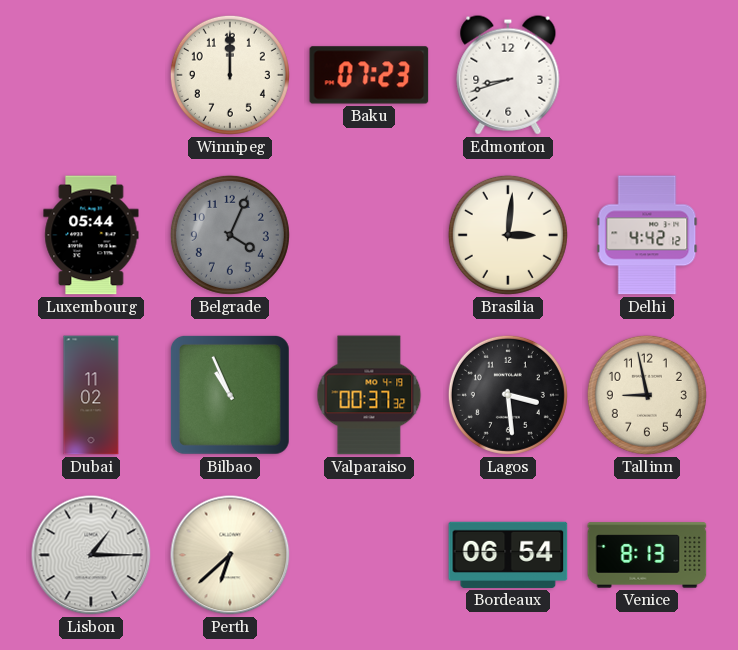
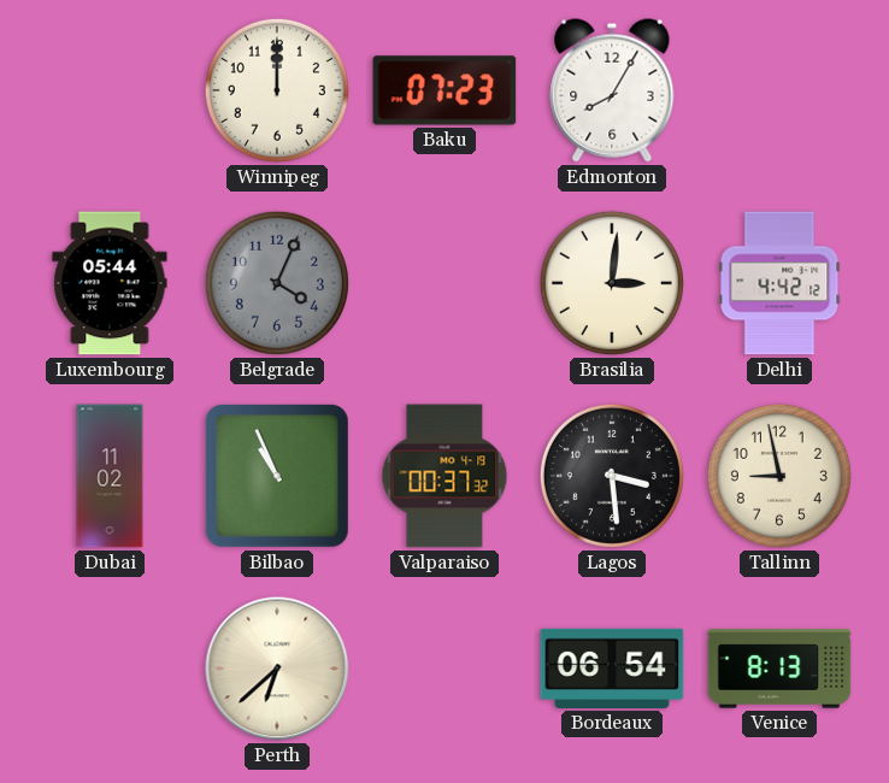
Edmonton: 8:42 -> 8:05
Lisbon: 1:15 -> none
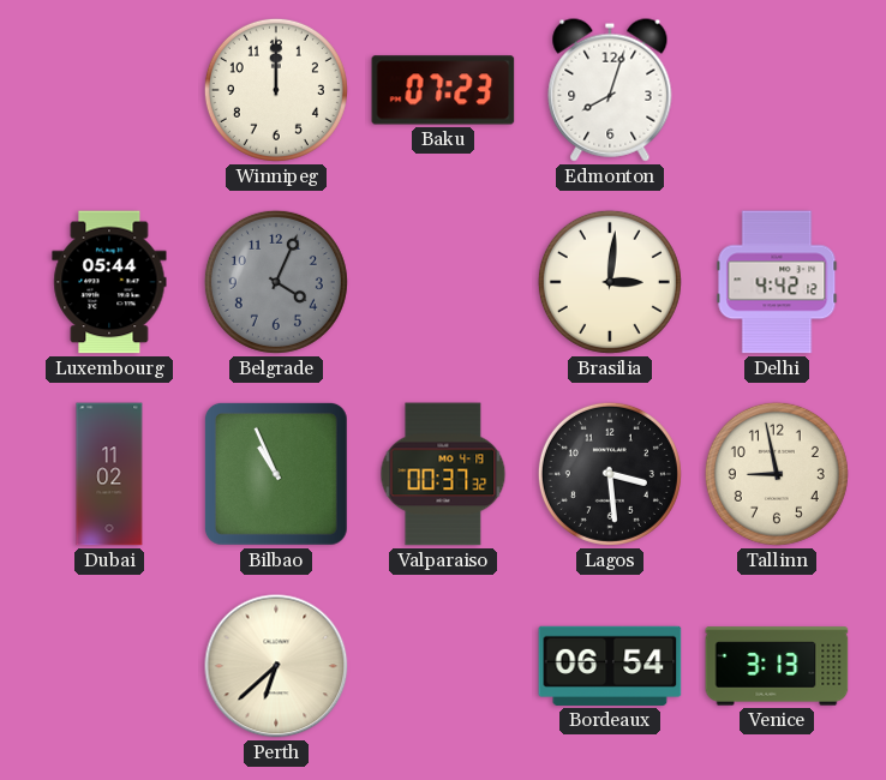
Edmonton: 8:05 -> 8:03
Venice: 8:13 -> 3:13
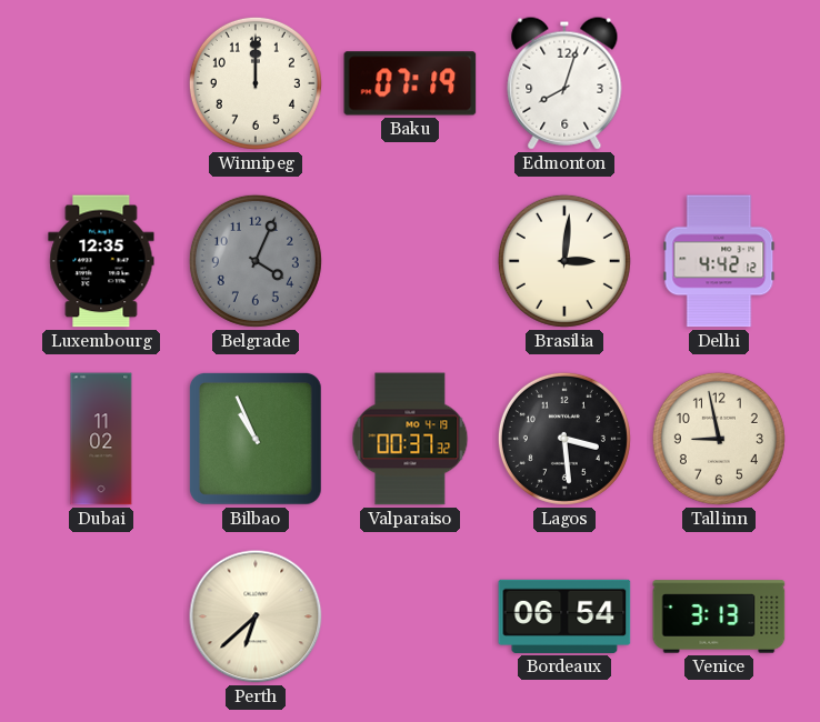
Baku: 07:23 -> 07:19
Luxembourg: 05:44 -> 12:35
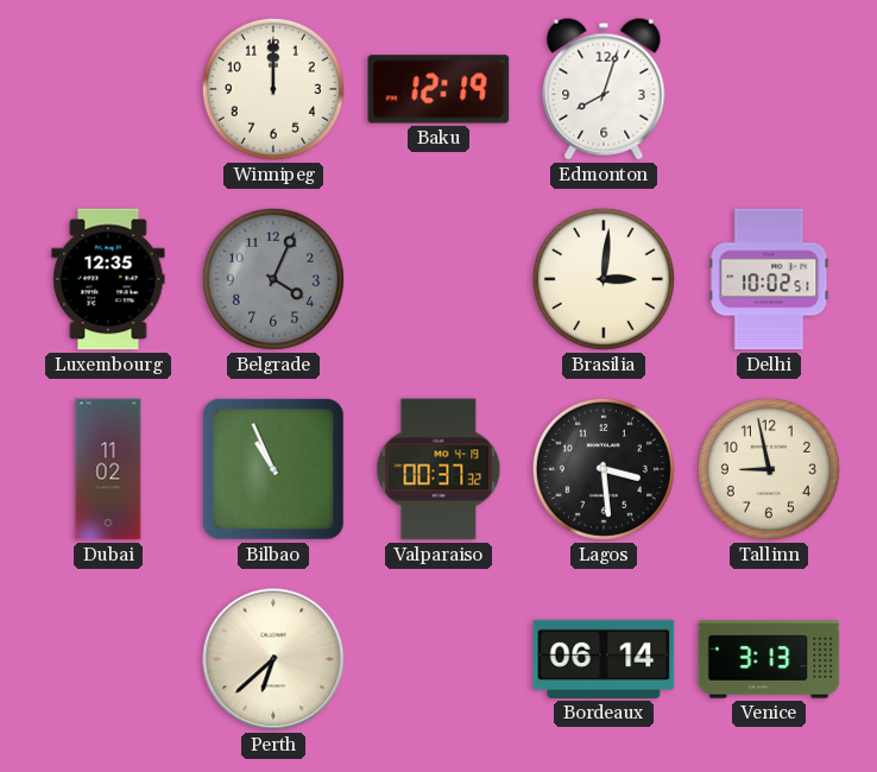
Baku: 07:19 -> 12:19
Delhi: 4:42 -> 10:02
Bordeaux: 06:54 -> 06:14
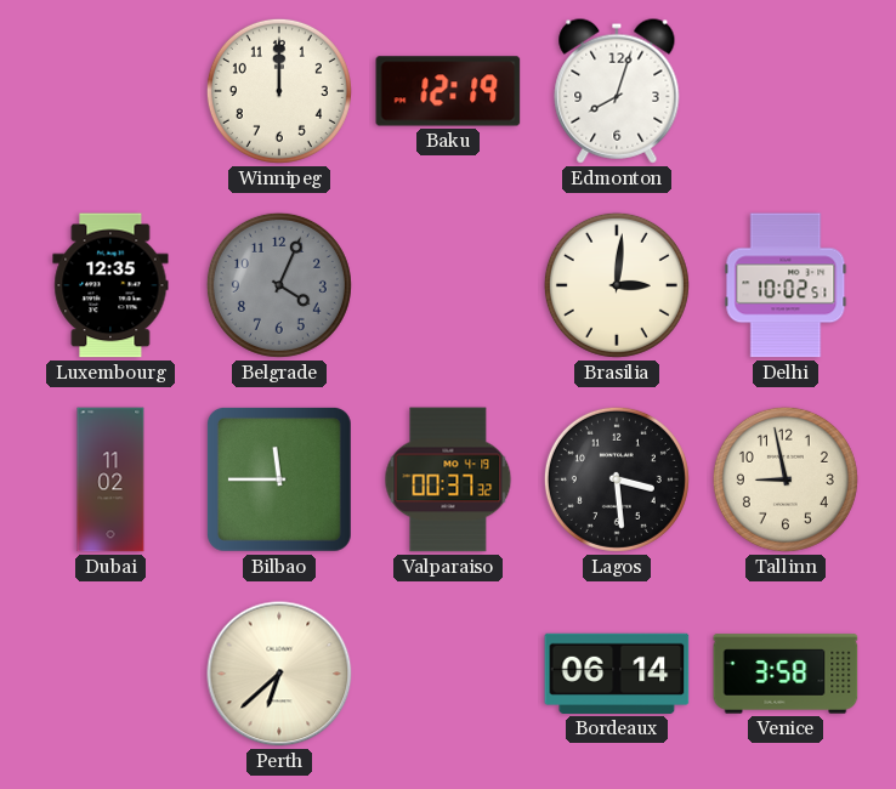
Bilbao: 10:56 -> 11:45
Venice: 3:13 -> 3:58
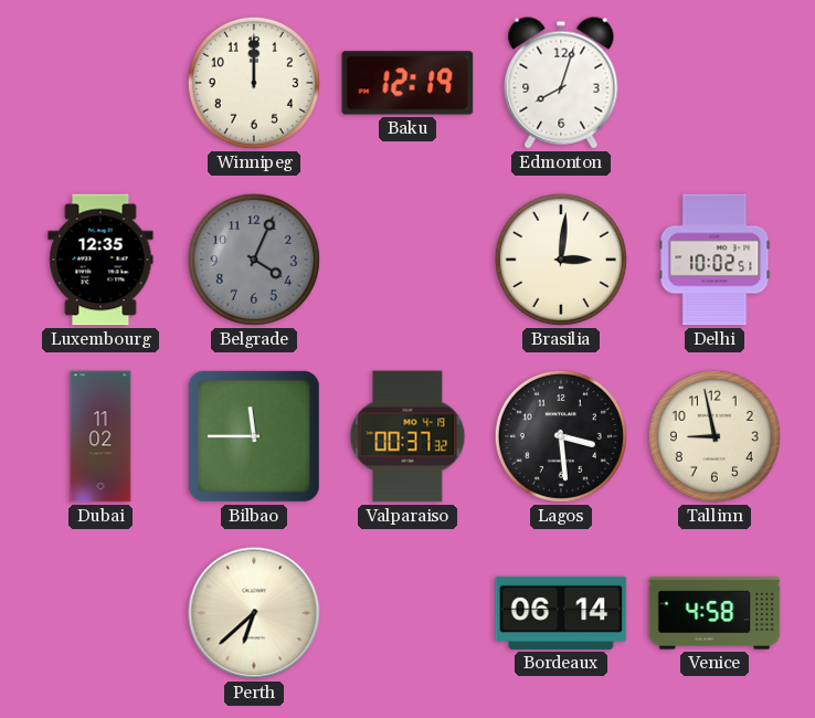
Venice: 3:58 -> 4:58
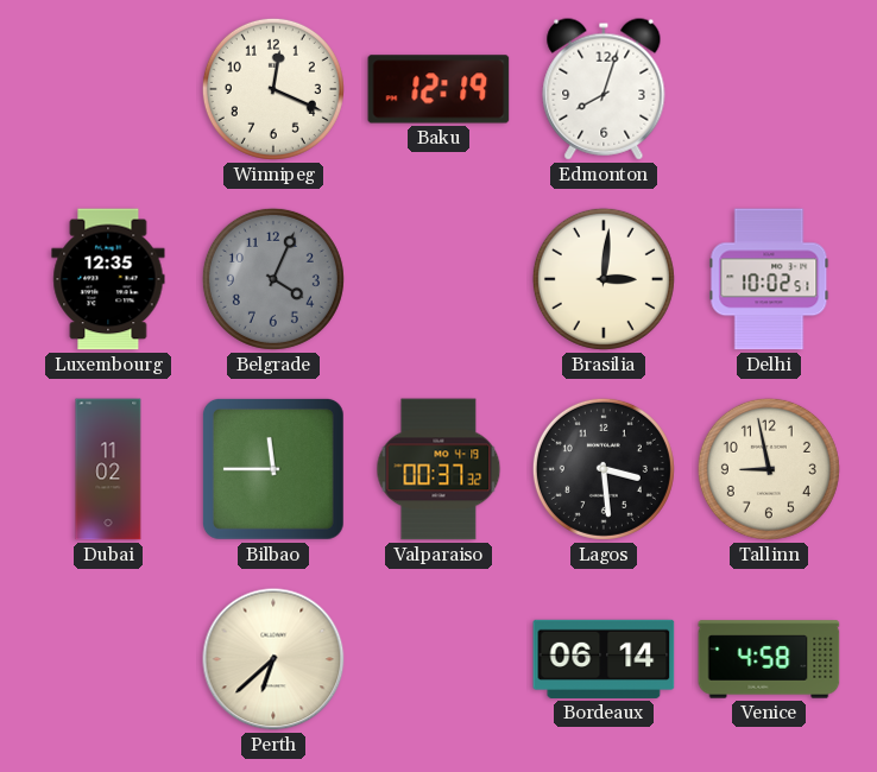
Winnipeg: 12:00 -> 12:19
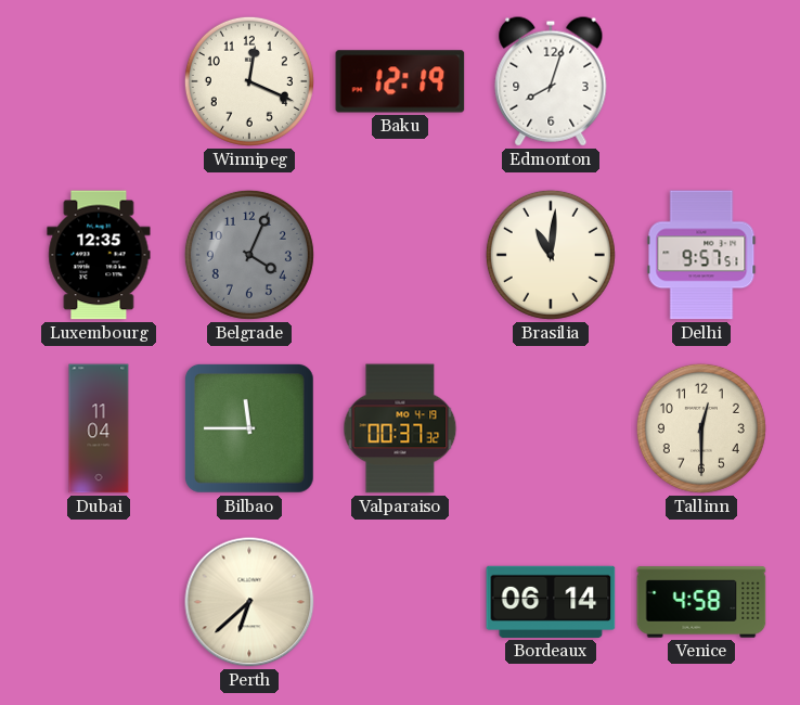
Brasilia: 3:01 -> 11:01
Delhi: 10:02 -> 9:57
Dubai: 11:02 -> 11:04
Lagos: 3:29 -> none
Tallinn: 8:58 -> 12:30
